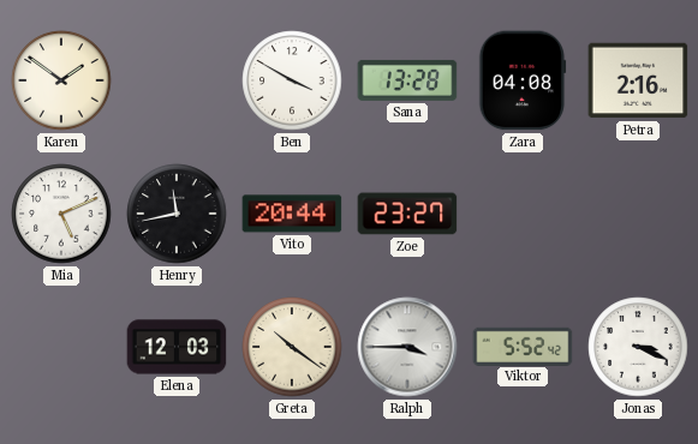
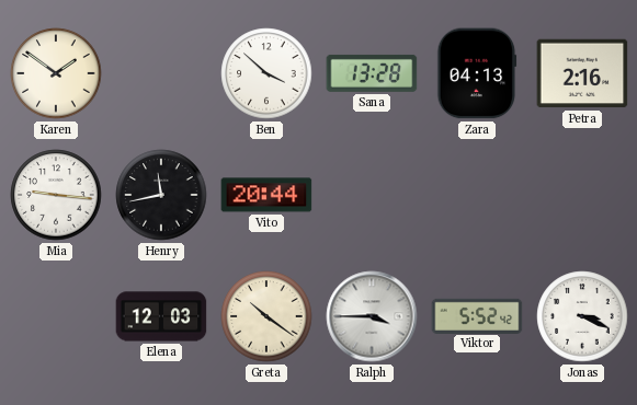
Ben: 3:50 -> 3:52
Zara: 04:08 -> 04:13
Mia: 5:11 -> 9:16
Zoe: 23:27 -> none
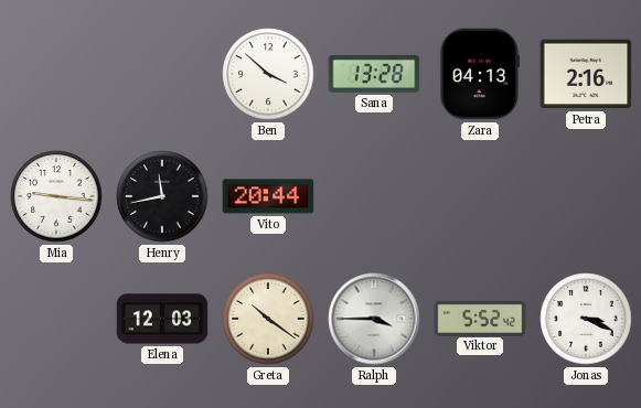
Karen: 1:51 -> none
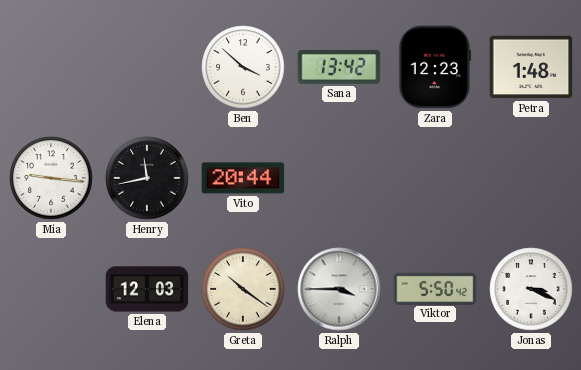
Sana: 13:28 -> 13:42
Zara: 04:13 -> 12:23
Petra: 2:16 -> 1:48
Viktor: 5:52 -> 5:50
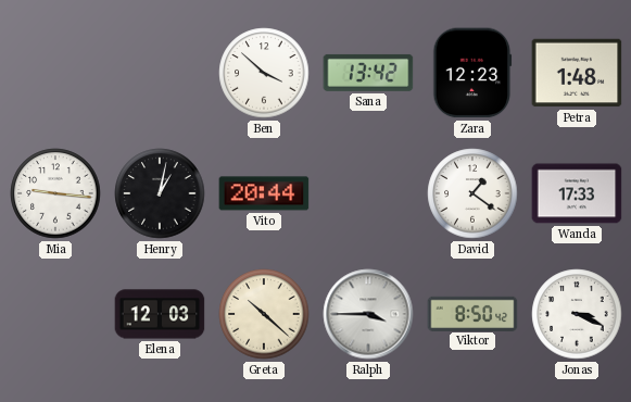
Henry: 11:43 -> 1:02
David: none -> 1:21
Wanda: none -> 17:33
Greta: 10:21 -> 10:22
Viktor: 5:50 -> 8:50
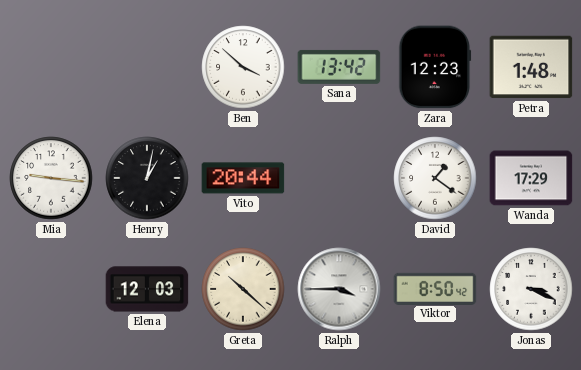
Wanda: 17:33 -> 17:29
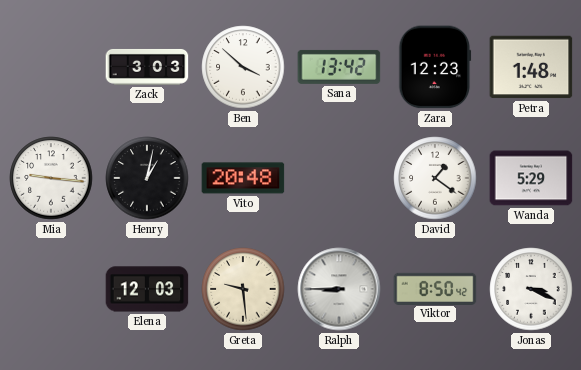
Zack: none -> 3:03
Vito: 20:44 -> 20:48
Wanda: 17:29 -> 5:29
Greta: 10:22 -> 9:29
Ralph: 3:45 -> 8:45
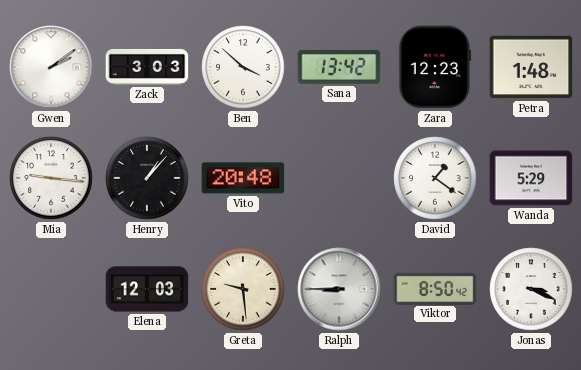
Gwen: none -> 2:09
Henry: 1:02 -> 1:07
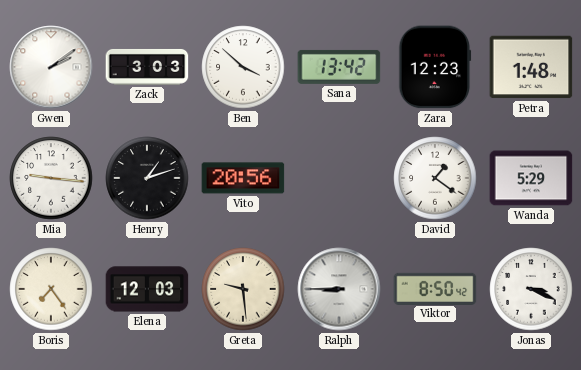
Henry: 1:07 -> 1:12
Vito: 20:48 -> 20:56
Boris: none -> 7:24
